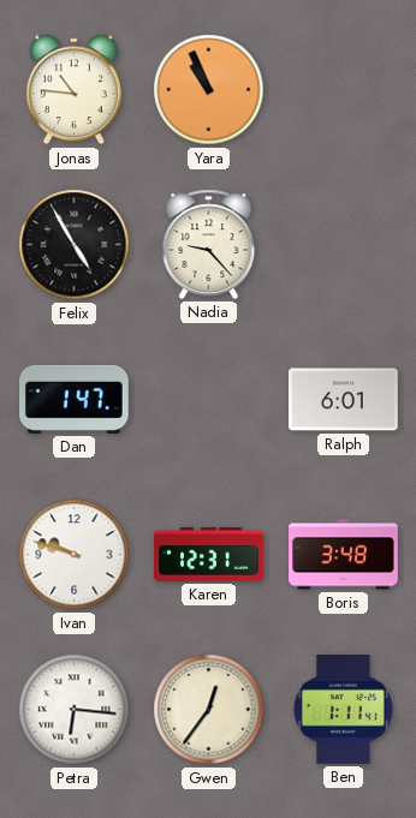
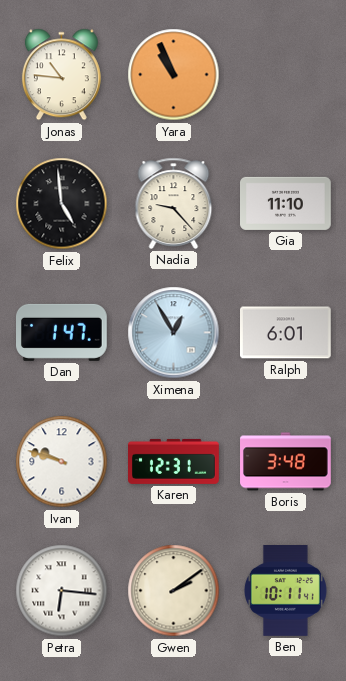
Felix: 4:55 -> 4:59
Gia: none -> 11:10
Ximena: none -> 12:55
Gwen: 12:36 -> 2:09
Ben: 1:11 -> 10:11
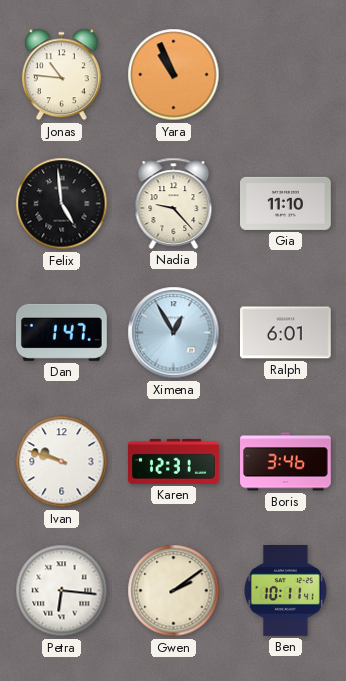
Boris: 3:48 -> 3:46
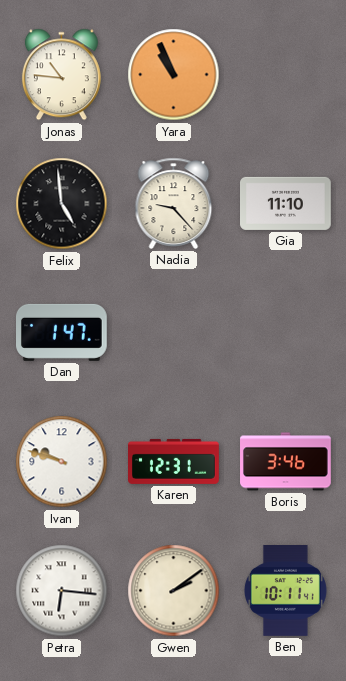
Ximena: 12:55 -> none
Ralph: 6:01 -> none
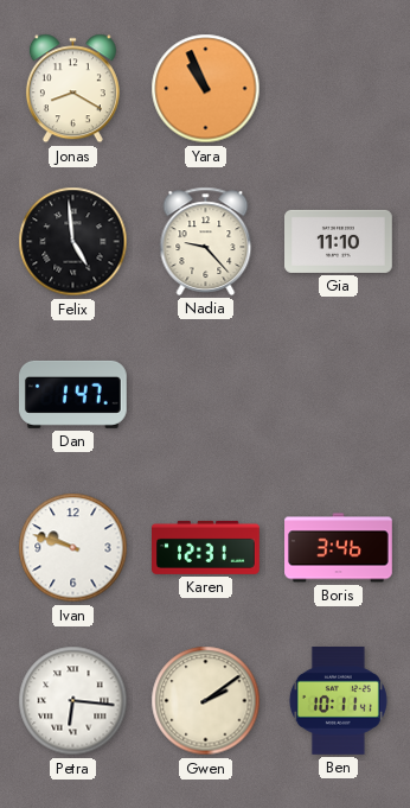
Jonas: 10:46 -> 8:20
